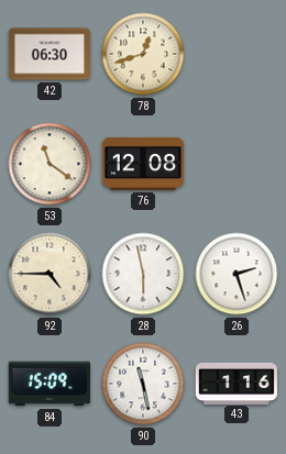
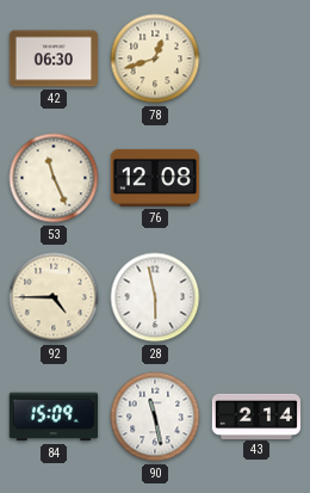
53: 11:21 -> 11:26
26: 2:27 -> none
43: 1:16 -> 2:14
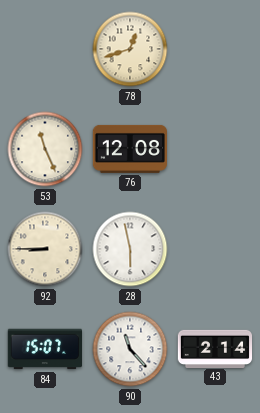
42: 06:30 -> none
92: 4:45 -> 8:45
84: 15:09 -> 15:07
90: 11:28 -> 11:23
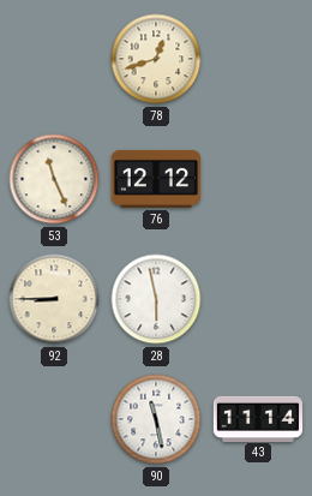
76: 12:08 -> 12:12
84: 15:07 -> none
90: 11:23 -> 11:28
43: 2:14 -> 11:14
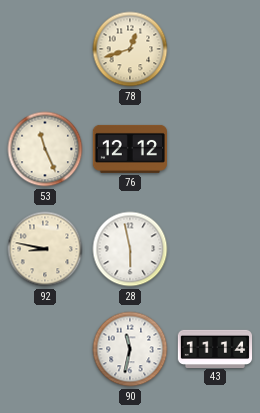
92: 8:45 -> 8:47
90: 11:28 -> 11:32
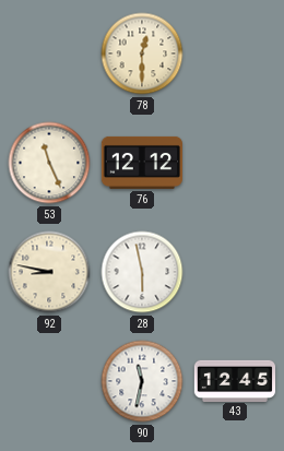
78: 12:42 -> 12:30
43: 11:14 -> 12:45
